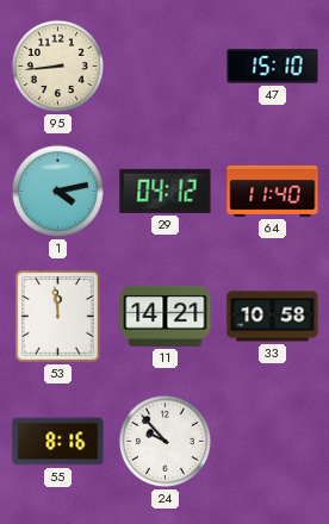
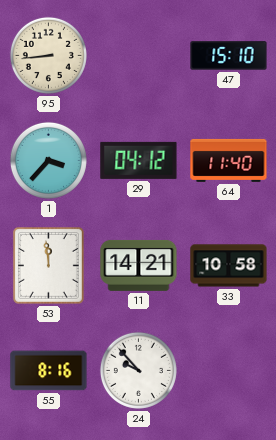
1: 4:13 -> 3:37
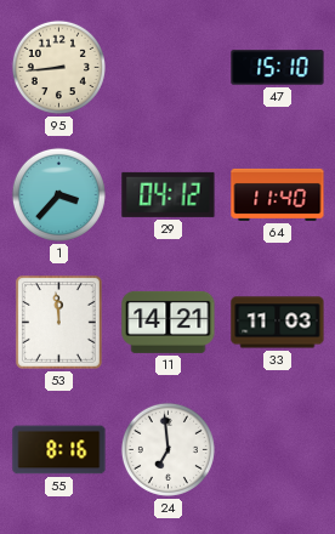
33: 10:58 -> 11:03
24: 9:53 -> 6:59
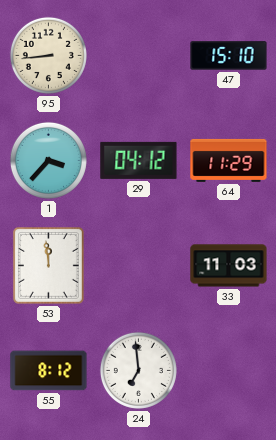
64: 11:40 -> 11:29
11: 14:21 -> none
55: 8:16 -> 8:12
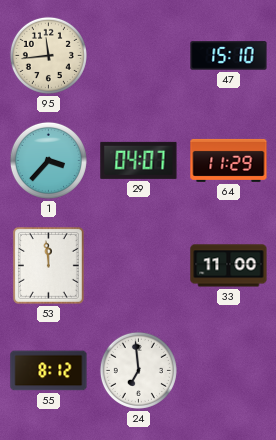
95: 8:44 -> 11:44
29: 04:12 -> 04:07
33: 11:03 -> 11:00
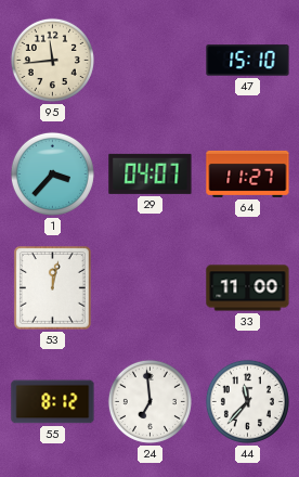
64: 11:29 -> 11:27
53: 11:59 -> 12:02
44: none -> 11:37
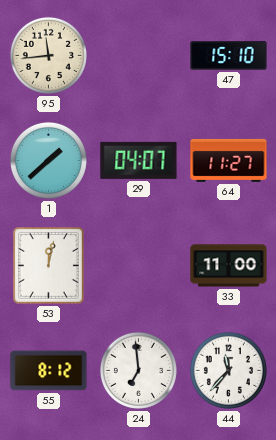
1: 3:37 -> 1:38
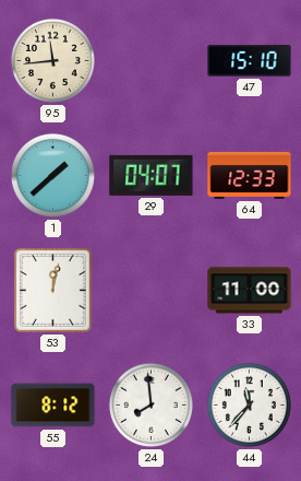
64: 11:27 -> 12:33
24: 6:59 -> 7:59
